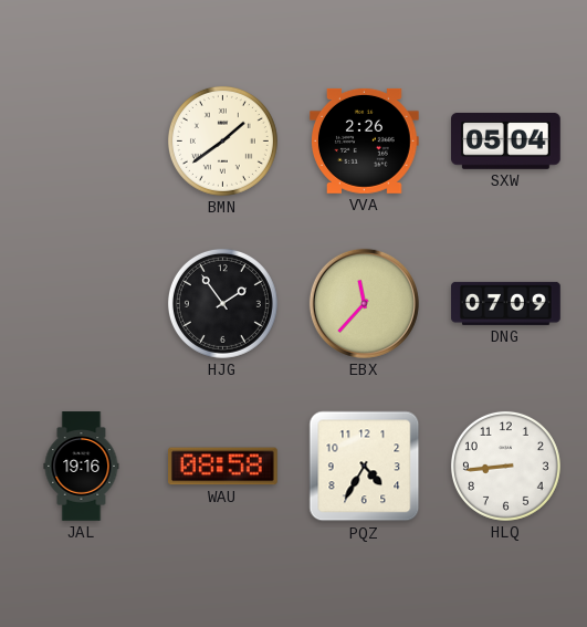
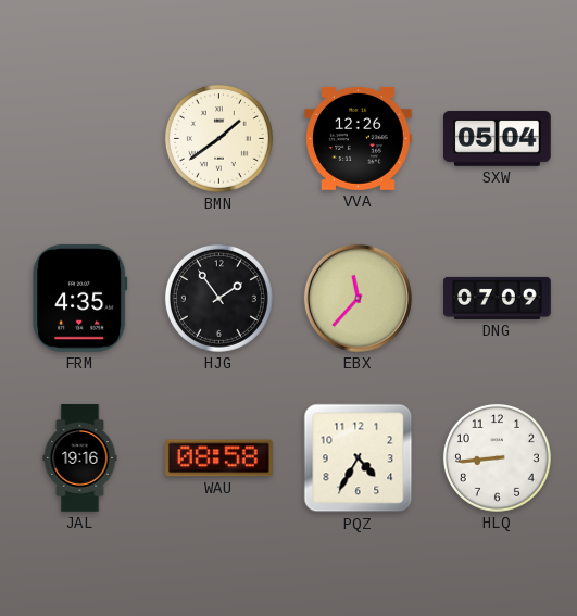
VVA: 2:26 -> 12:26
FRM: none -> 4:35
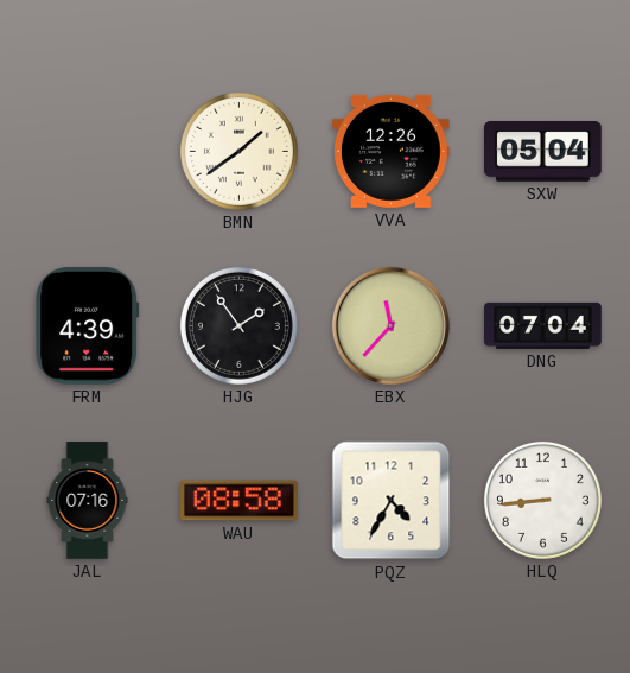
FRM: 4:35 -> 4:39
DNG: 07:09 -> 07:04
JAL: 19:16 -> 07:16
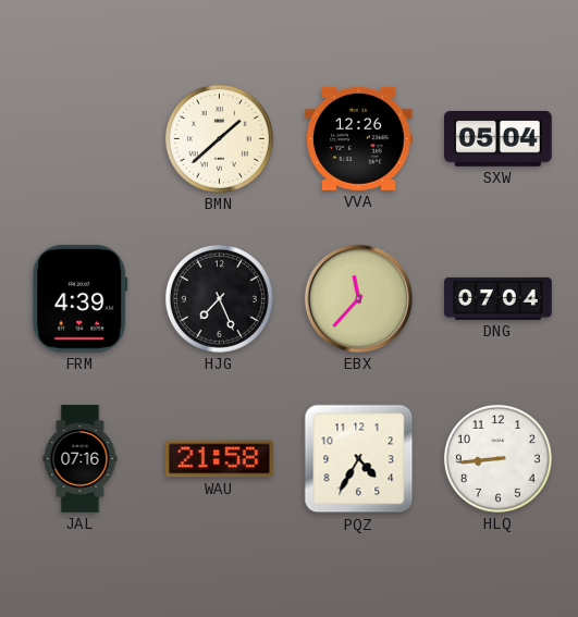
BMN: 1:39 -> 1:38
HJG: 1:54 -> 7:26
WAU: 08:58 -> 21:58
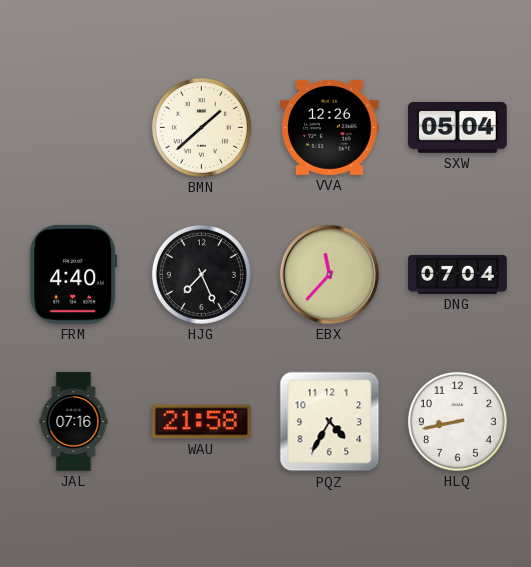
FRM: 4:39 -> 4:40
HLQ: 8:44 -> 8:43
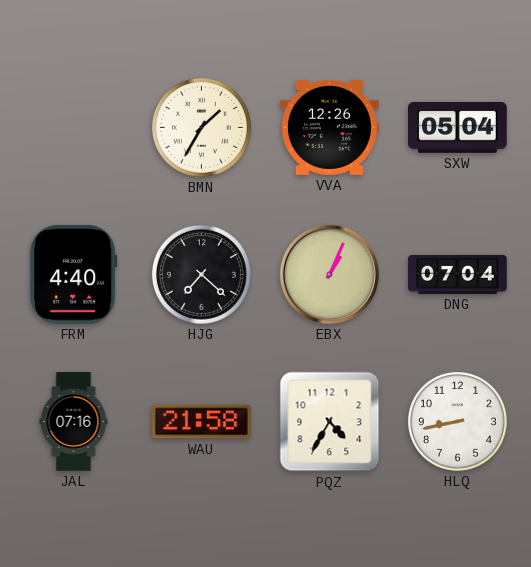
BMN: 1:38 -> 1:35
HJG: 7:26 -> 7:22
EBX: 11:37 -> 1:04
